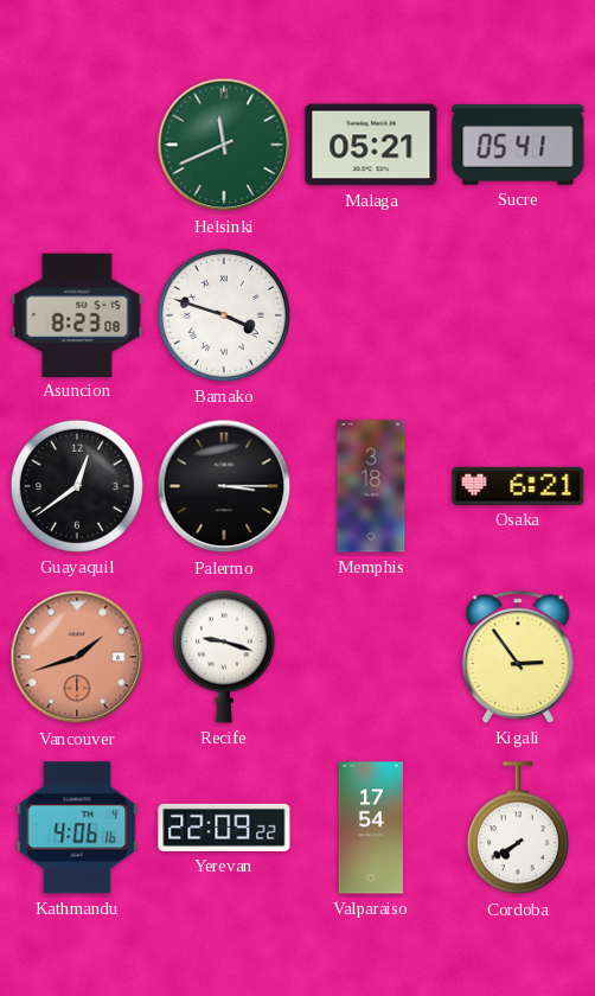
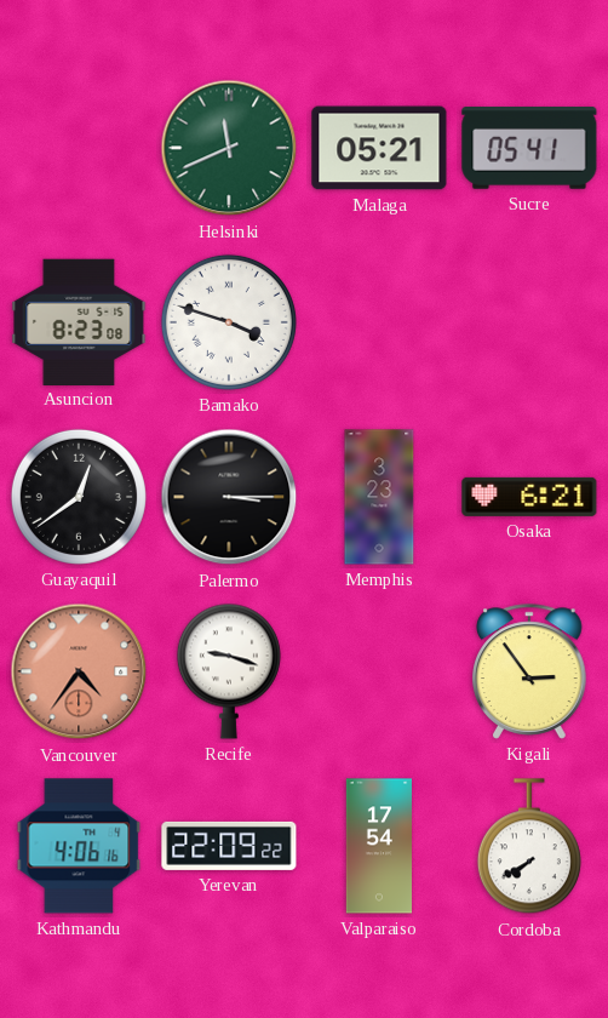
Memphis: 3:18 -> 3:23
Vancouver: 1:42 -> 4:36
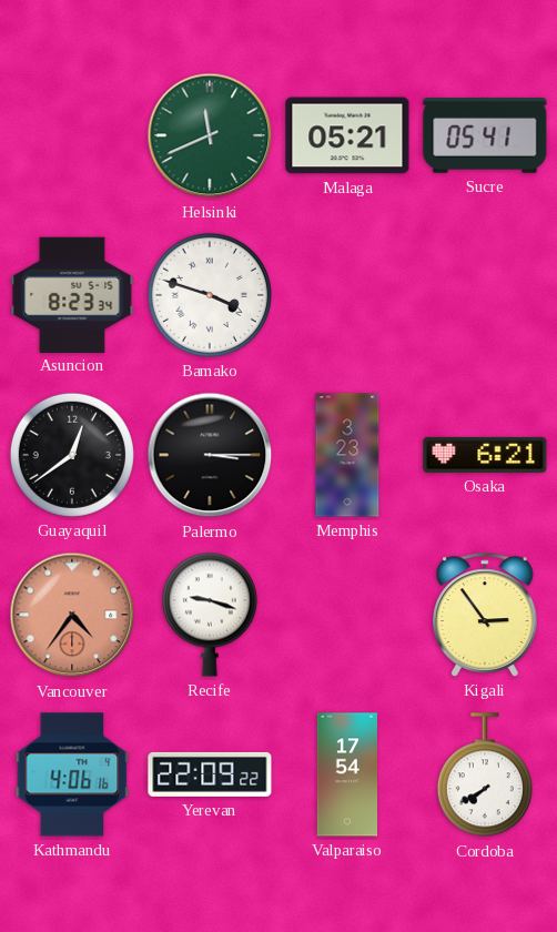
Asuncion: 8:23:08 -> 8:23:34
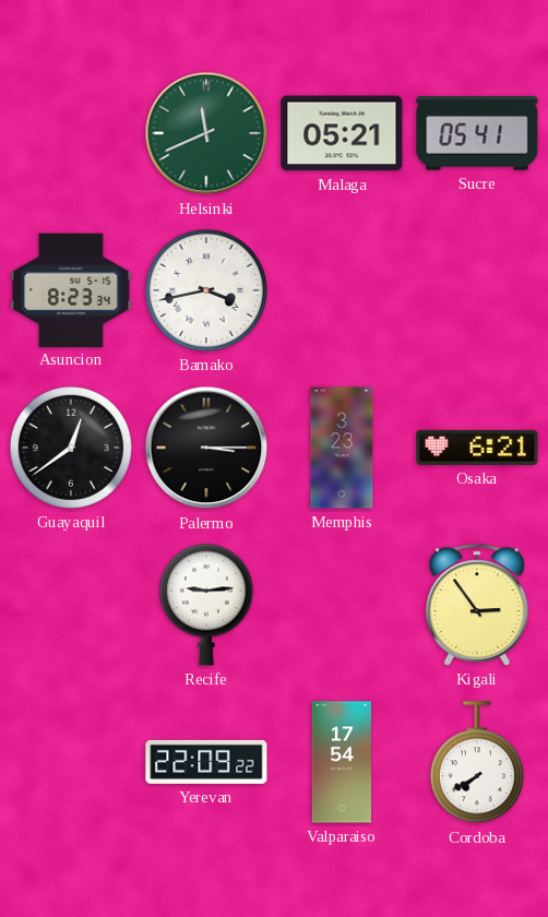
Bamako: 3:48 -> 3:43
Vancouver: 4:36 -> none
Recife: 9:18 -> 9:14
Kathmandu: 4:06 -> none
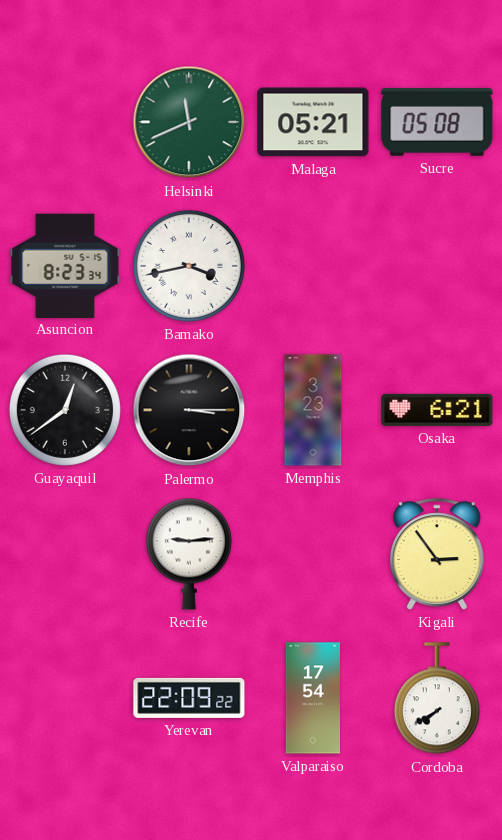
Sucre: 05:41 -> 05:08
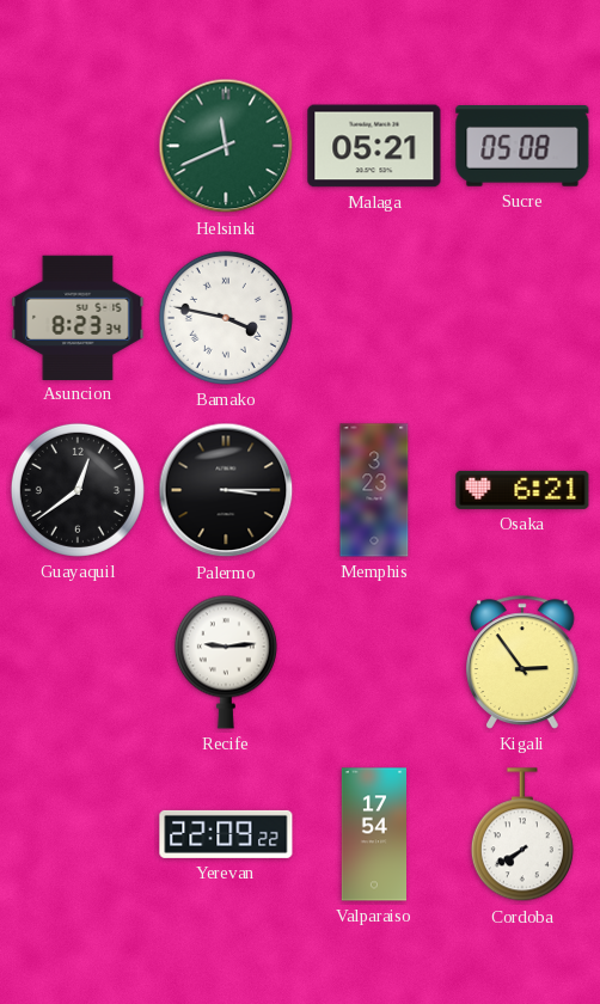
Bamako: 3:43 -> 3:47
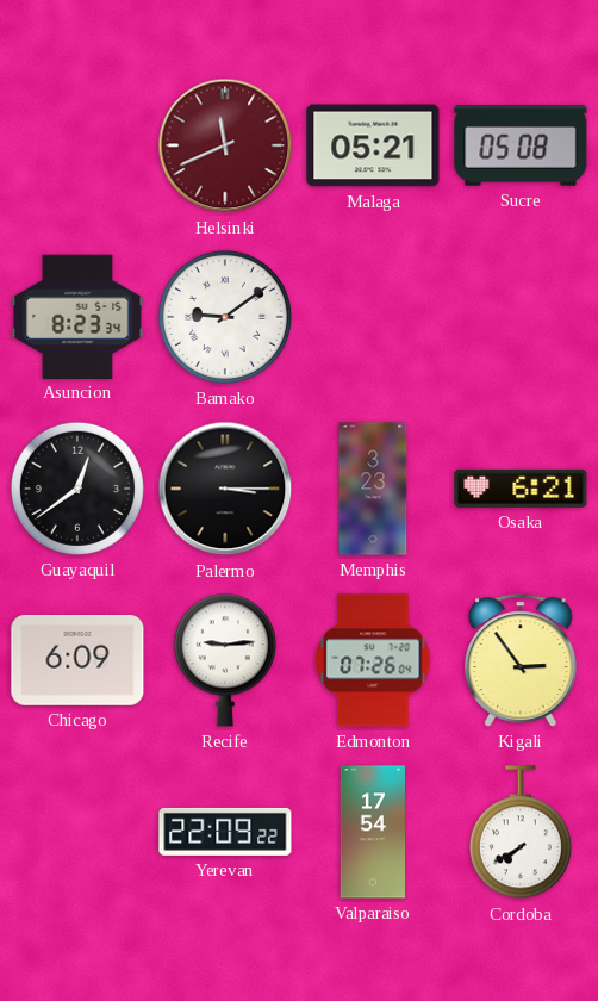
Helsinki dial: green -> burgundy
Bamako: 3:47 -> 9:09
Chicago: none -> 6:09
Edmonton: none -> 07:26
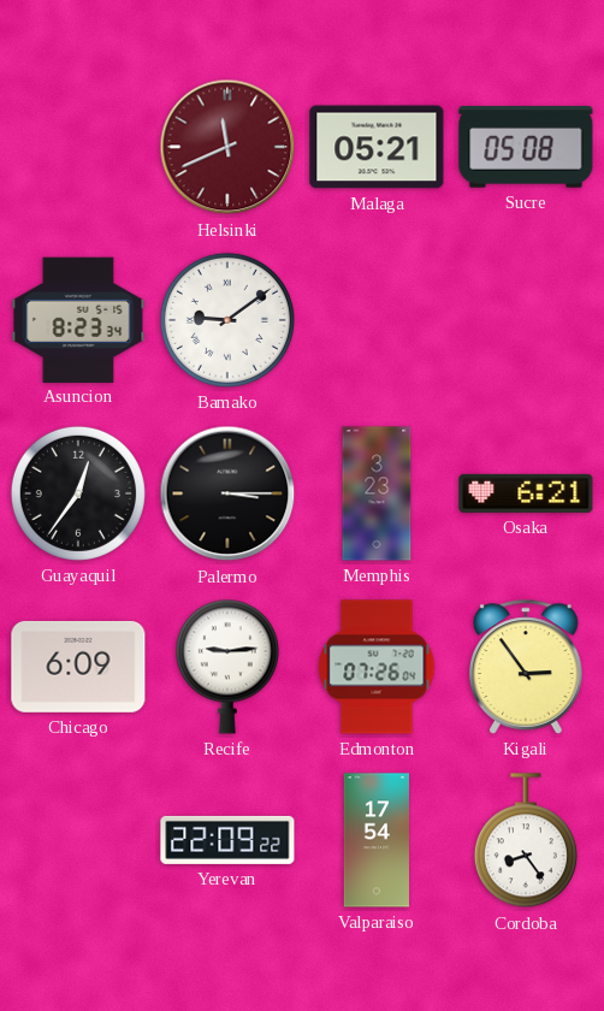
Guayaquil: 12:39 -> 12:36
Cordoba: 7:40 -> 8:24
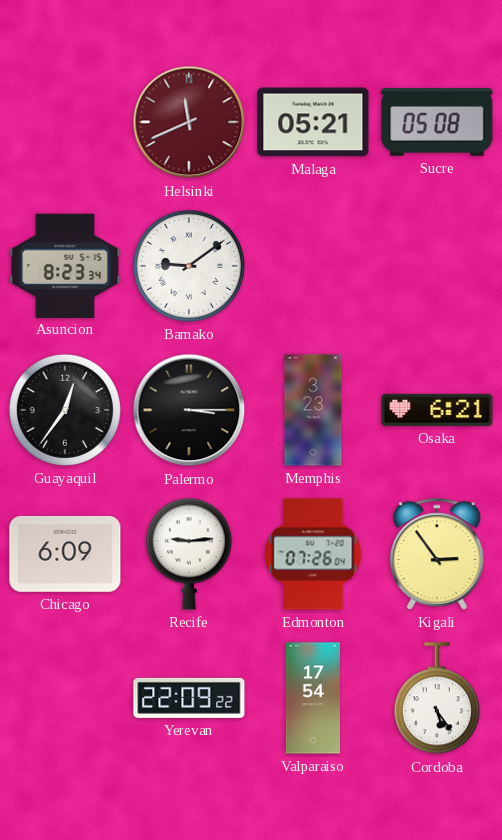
Cordoba: 8:24 -> 5:24
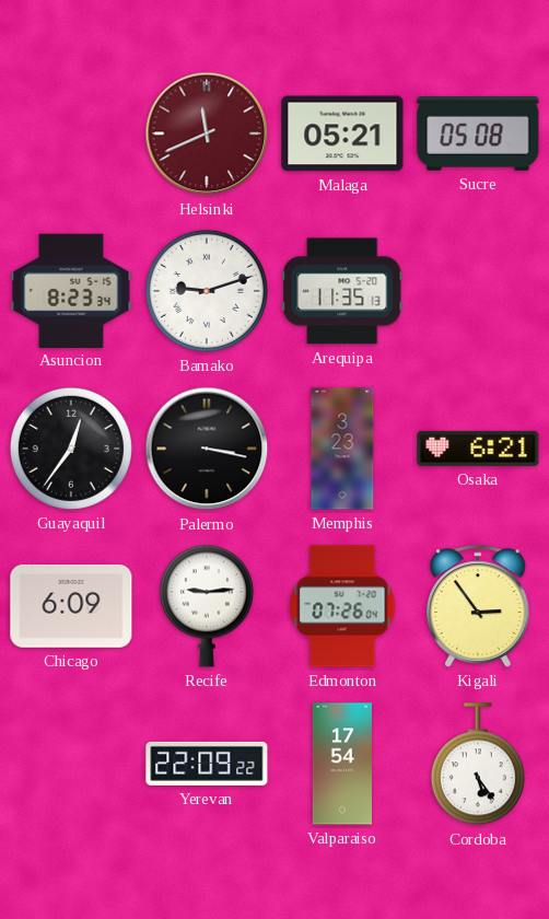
Bamako: 9:09 -> 9:12
Arequipa: none -> 11:35
Palermo: 3:15 -> 3:17
